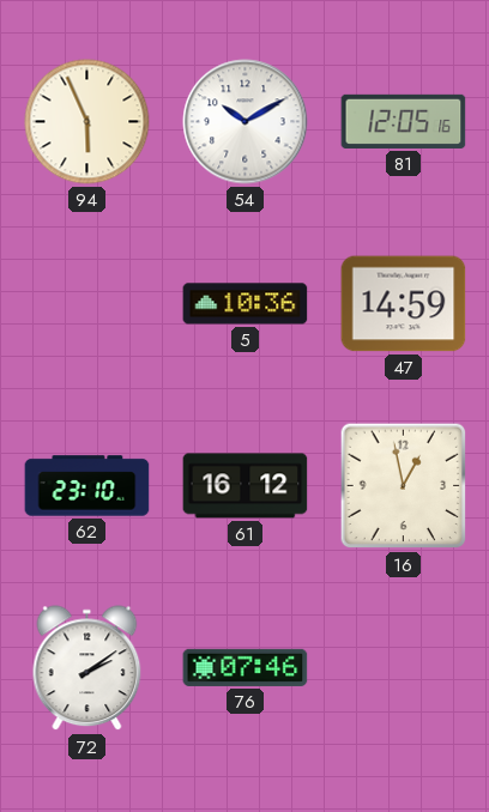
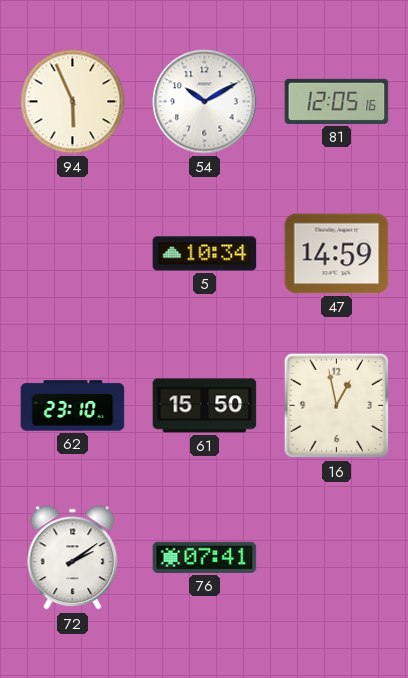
5: 10:36 -> 10:34
61: 16:12 -> 15:50
76: 07:46 -> 07:41
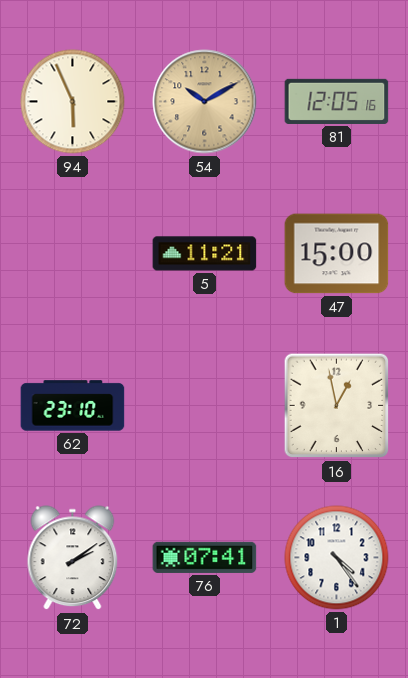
54 dial: white -> champagne
5: 10:34 -> 11:21
47: 14:59 -> 15:00
61: 15:50 -> none
1: none -> 4:24
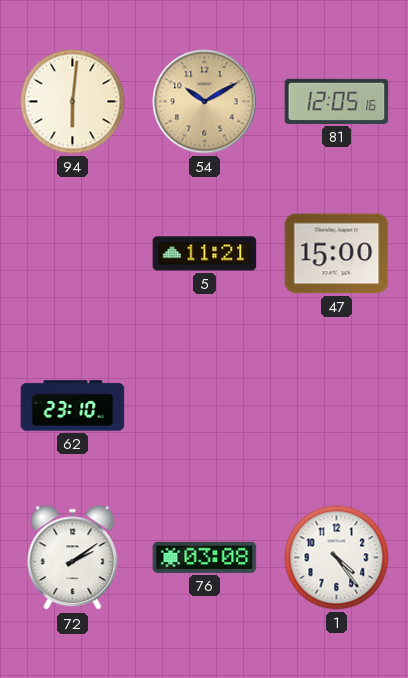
94: 5:56 -> 6:01
16: 12:58 -> none
76: 07:41 -> 03:08
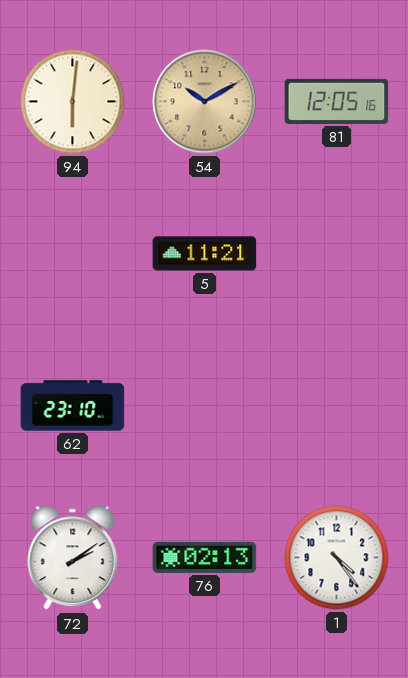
47: 15:00 -> none
76: 03:08 -> 02:13
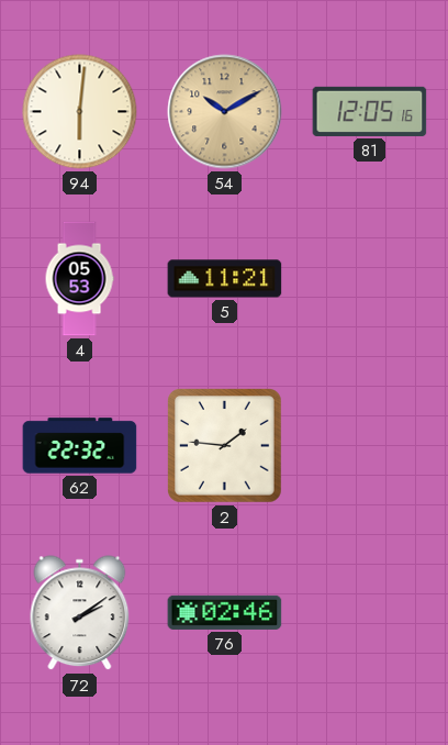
4: none -> 05:53
62: 23:10 -> 22:32
2: none -> 1:46
76: 02:13 -> 02:46
1: 4:24 -> none
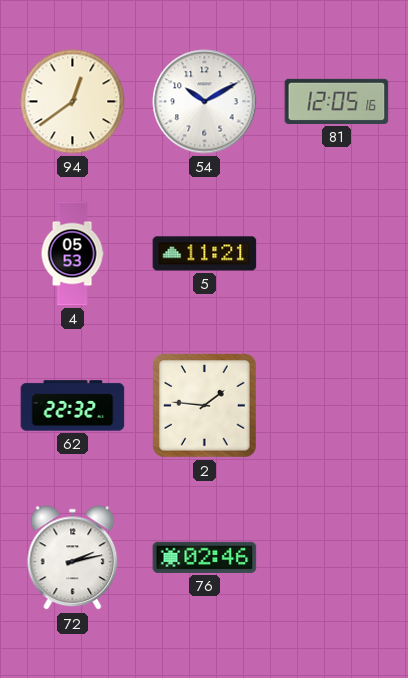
94: 6:01 -> 12:39
54 dial: champagne -> white
72: 2:09 -> 2:13
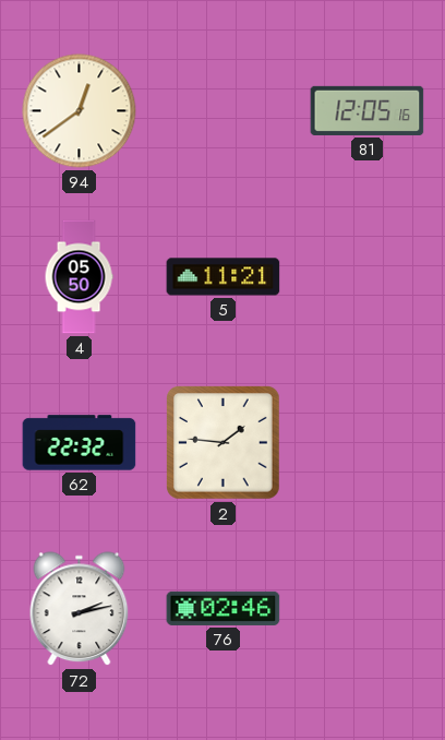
54: 10:10 -> none
4: 05:53 -> 05:50
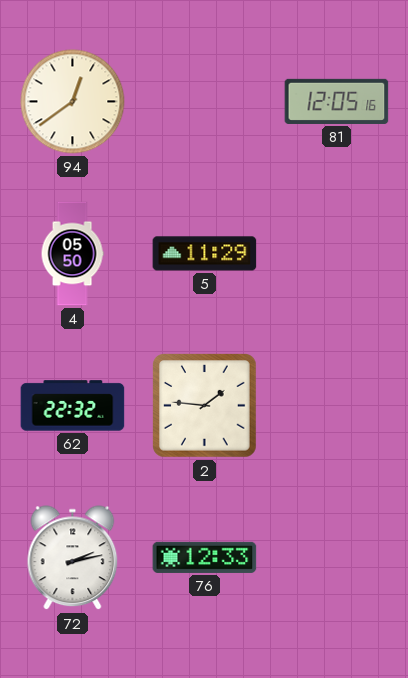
5: 11:21 -> 11:29
76: 02:46 -> 12:33
